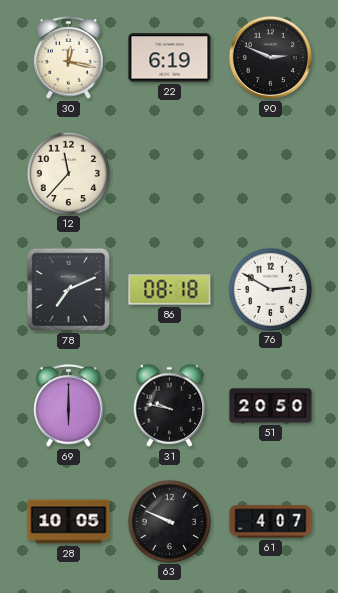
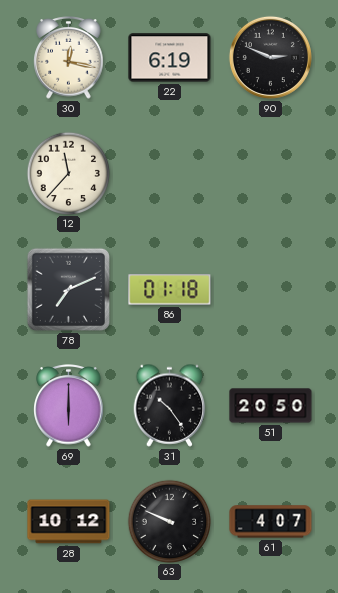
86: 08:18 -> 01:18
76: 2:50 -> none
31: 9:47 -> 10:24
28: 10:05 -> 10:12
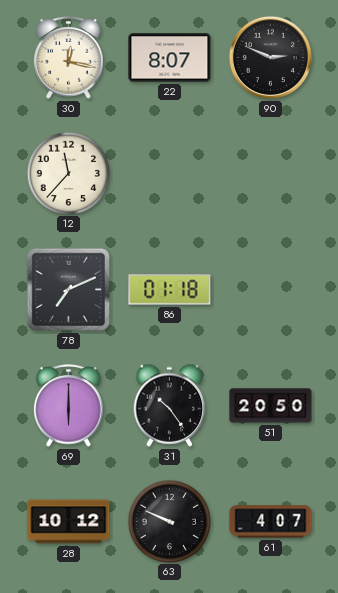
22: 6:19 -> 8:07
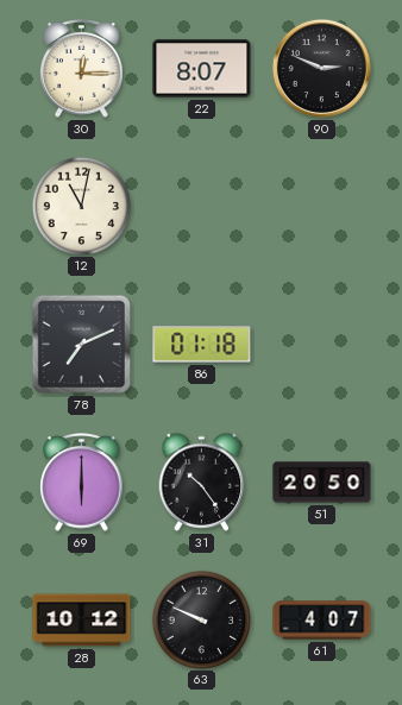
30: 12:17 -> 12:15
12: 11:37 -> 11:02
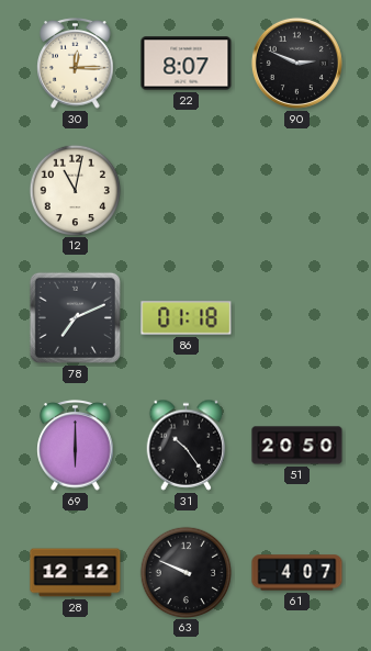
28: 10:12 -> 12:12
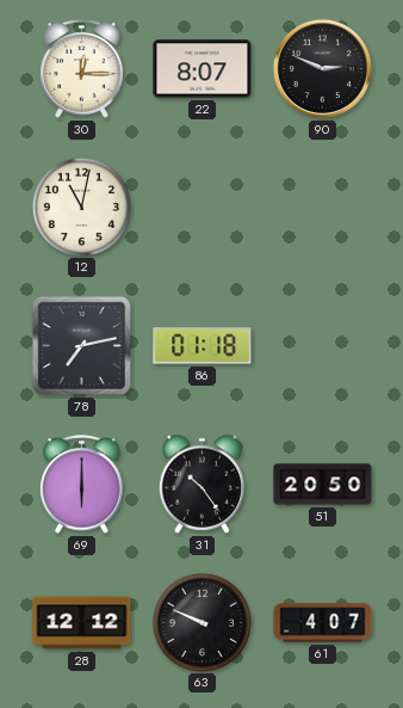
78: 7:11 -> 7:13
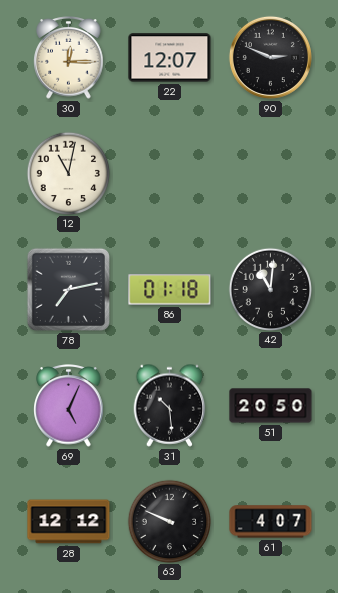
22: 8:07 -> 12:07
42: none -> 11:01
69: 6:00 -> 5:04
31: 10:24 -> 10:29
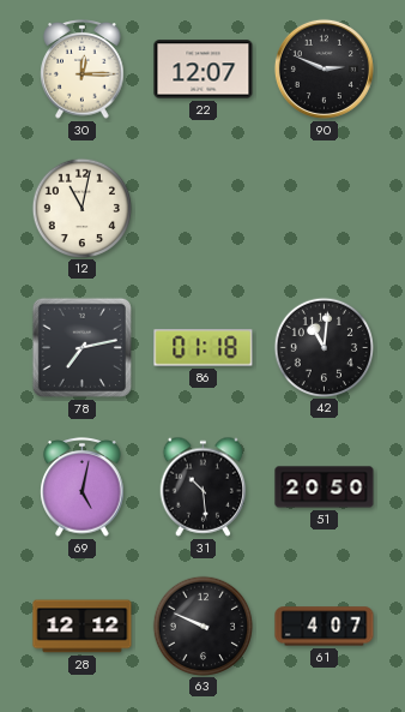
69: 5:04 -> 5:02
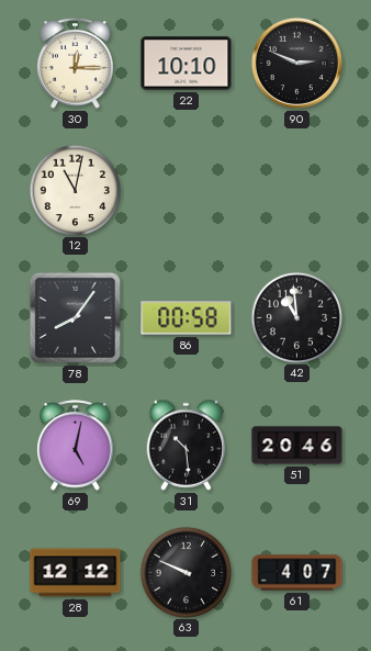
22: 12:07 -> 10:10
78: 7:13 -> 8:06
86: 01:18 -> 00:58
42: 11:01 -> 10:59
51: 20:50 -> 20:46
